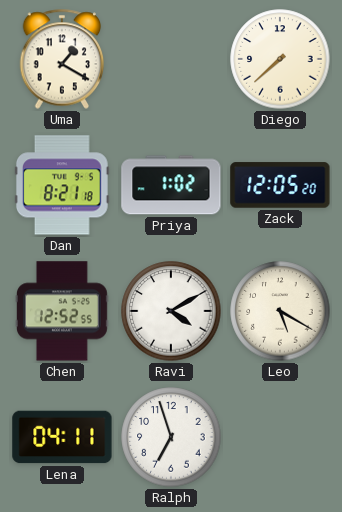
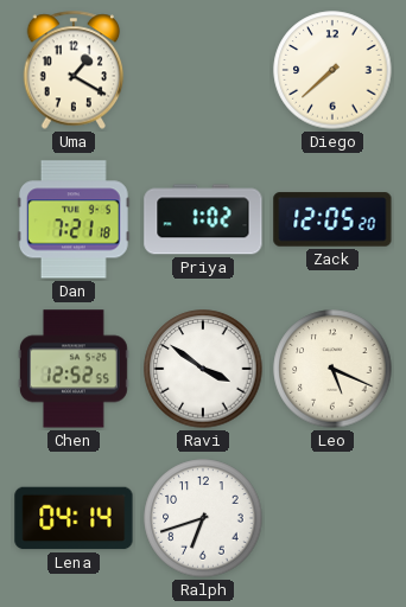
Dan: 8:21 -> 7:21
Ravi: 4:10 -> 3:51
Leo: 5:20 -> 5:19
Lena: 04:11 -> 04:14
Ralph: 6:57 -> 6:42
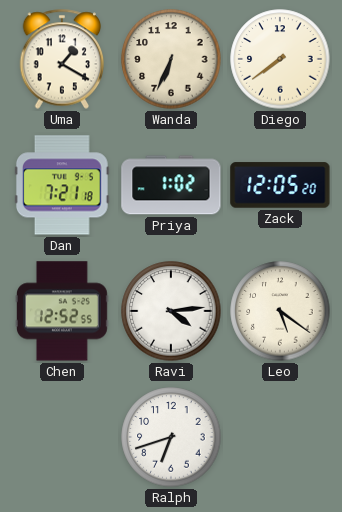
Wanda: none -> 6:34
Diego: 7:38 -> 7:39
Ravi: 3:51 -> 4:14
Leo: 5:19 -> 5:21
Lena: 04:14 -> none
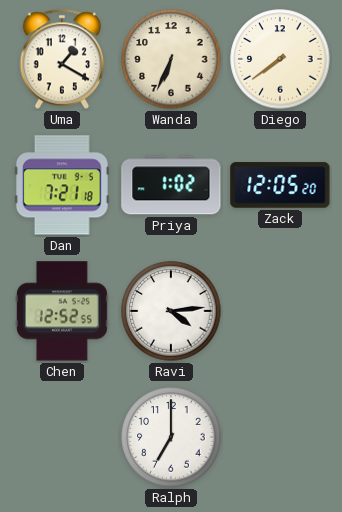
Leo: 5:21 -> none
Ralph: 6:42 -> 7:00
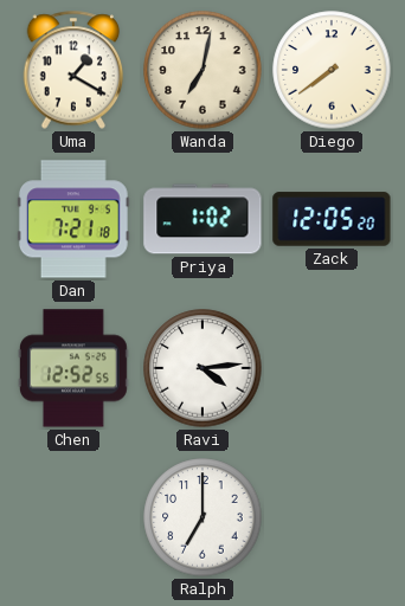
Wanda: 6:34 -> 7:02
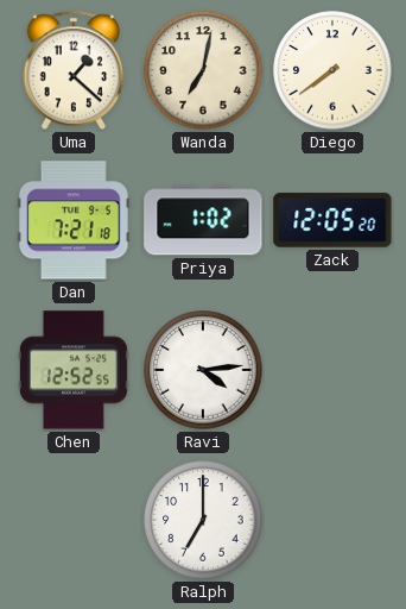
Uma: 1:20 -> 1:22
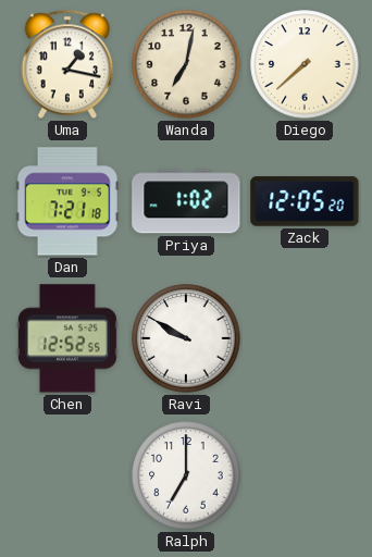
Uma: 1:22 -> 1:17
Diego: 7:39 -> 7:38
Ravi: 4:14 -> 9:50
